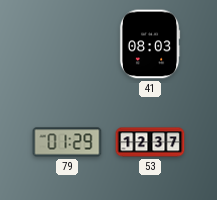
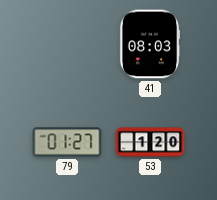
79: 01:29 -> 01:27
53: 12:37 -> 1:20
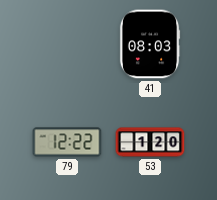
79: 01:27 -> 12:22
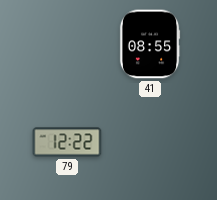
41: 08:03 -> 08:55
53: 1:20 -> none
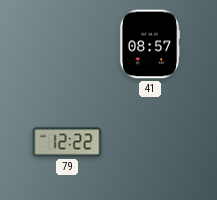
41: 08:55 -> 08:57
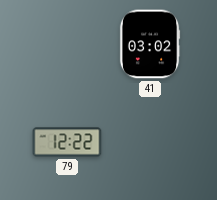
41: 08:57 -> 03:02
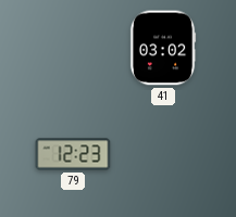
79: 12:22 -> 12:23
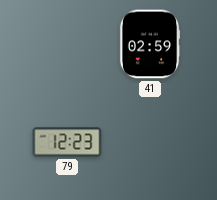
41: 03:02 -> 02:59
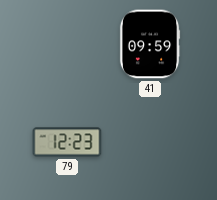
41: 02:59 -> 09:59
